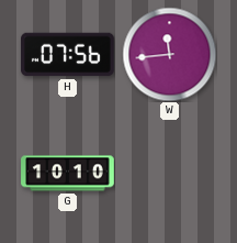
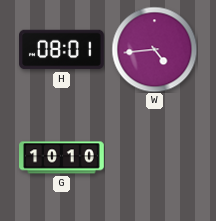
H: 07:56 -> 08:01
W: 11:44 -> 4:44
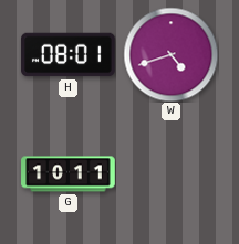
W: 4:44 -> 4:42
G: 10:10 -> 10:11
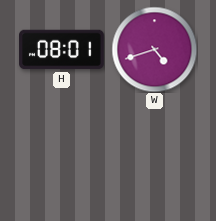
G: 10:11 -> none
